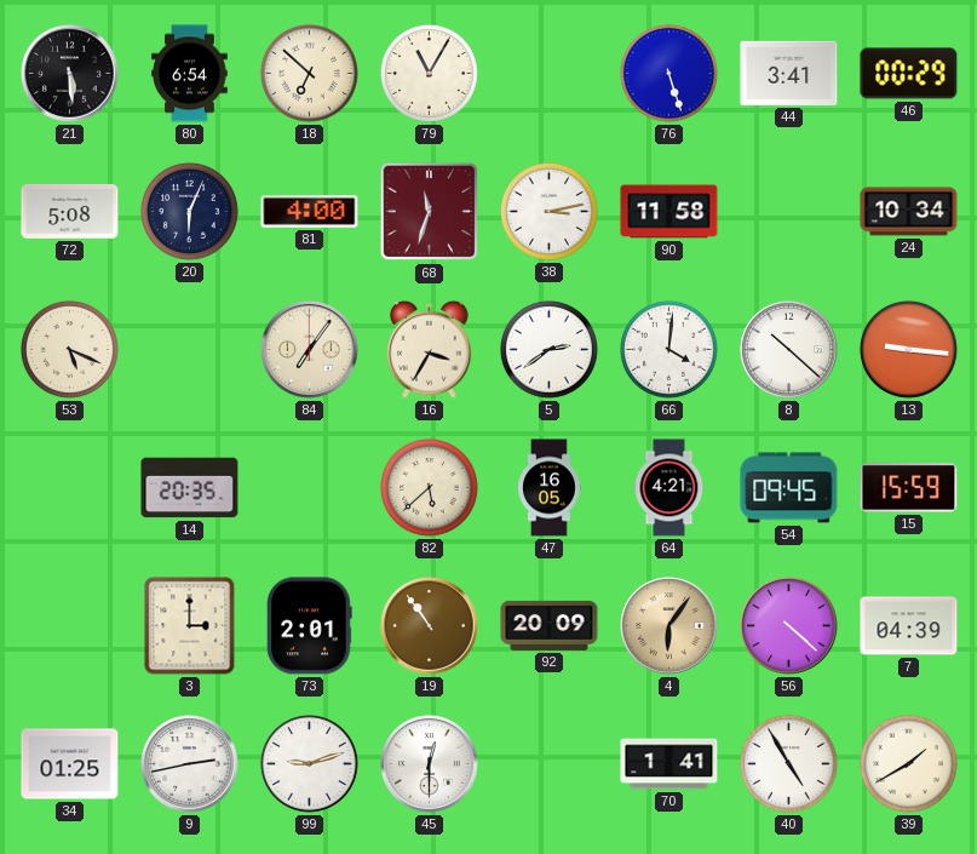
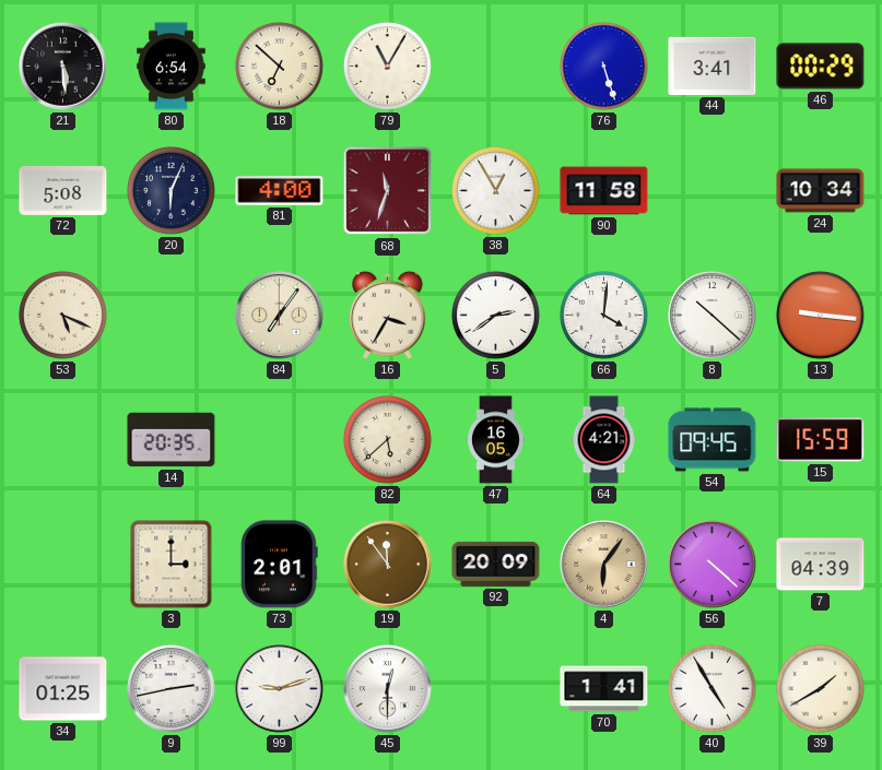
38: 3:13 -> 12:55
19: 10:54 -> 11:54
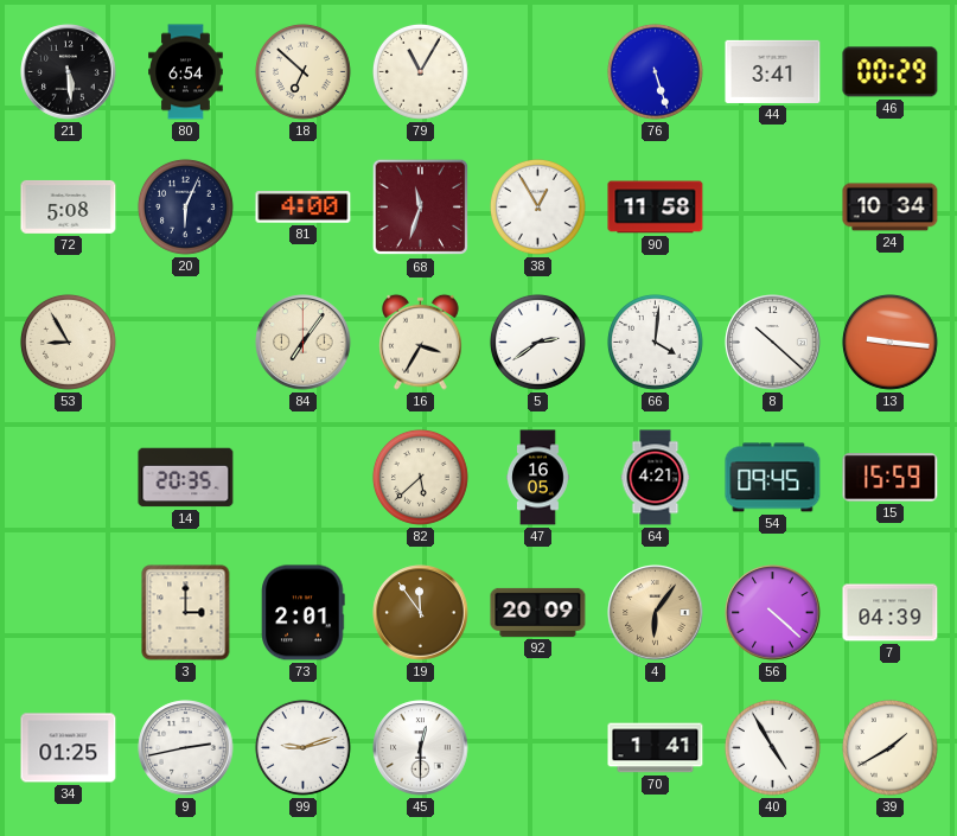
53: 5:19 -> 8:55
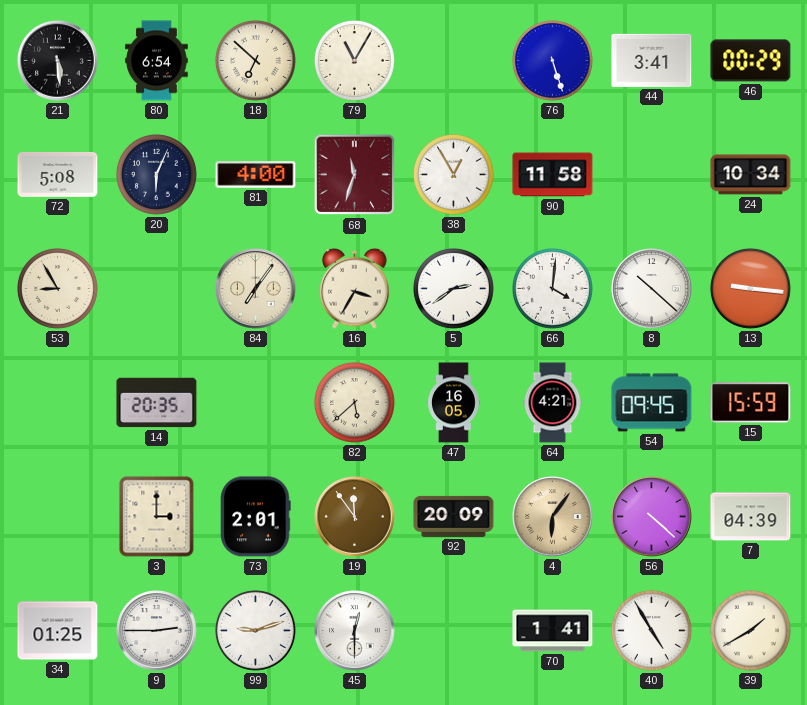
9: 2:43 -> 2:45
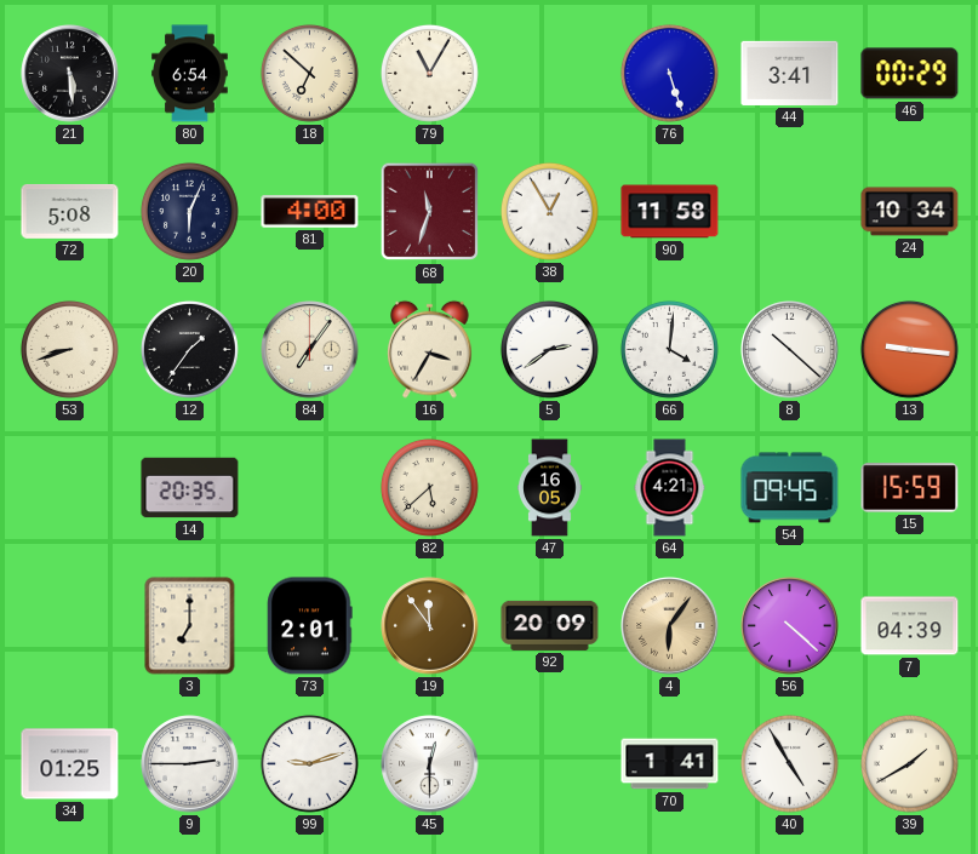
53: 8:55 -> 8:42
12: none -> 1:36
3: 3:00 -> 7:00
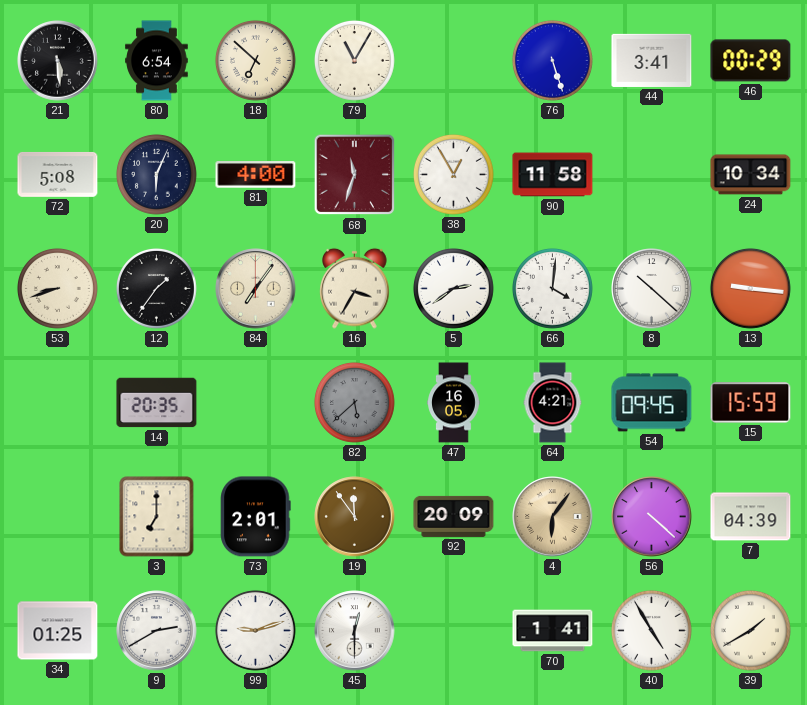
82 dial: cream -> grey
9: 2:45 -> 2:40
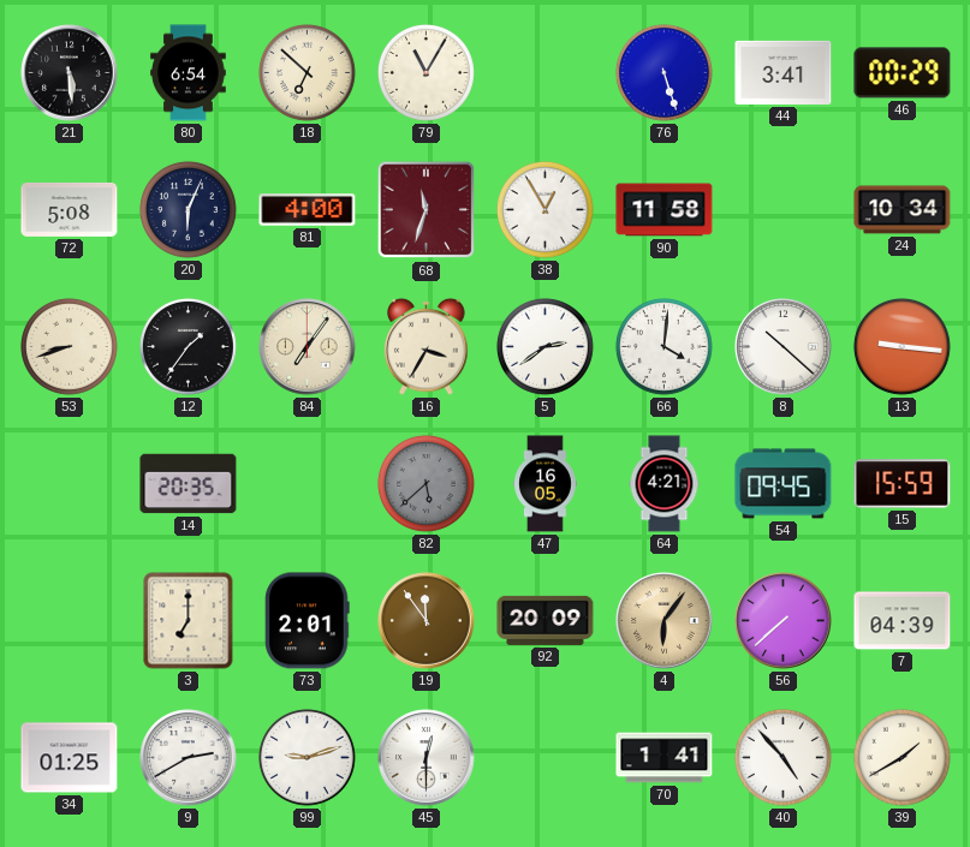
56: 4:22 -> 7:38
40: 4:55 -> 4:53
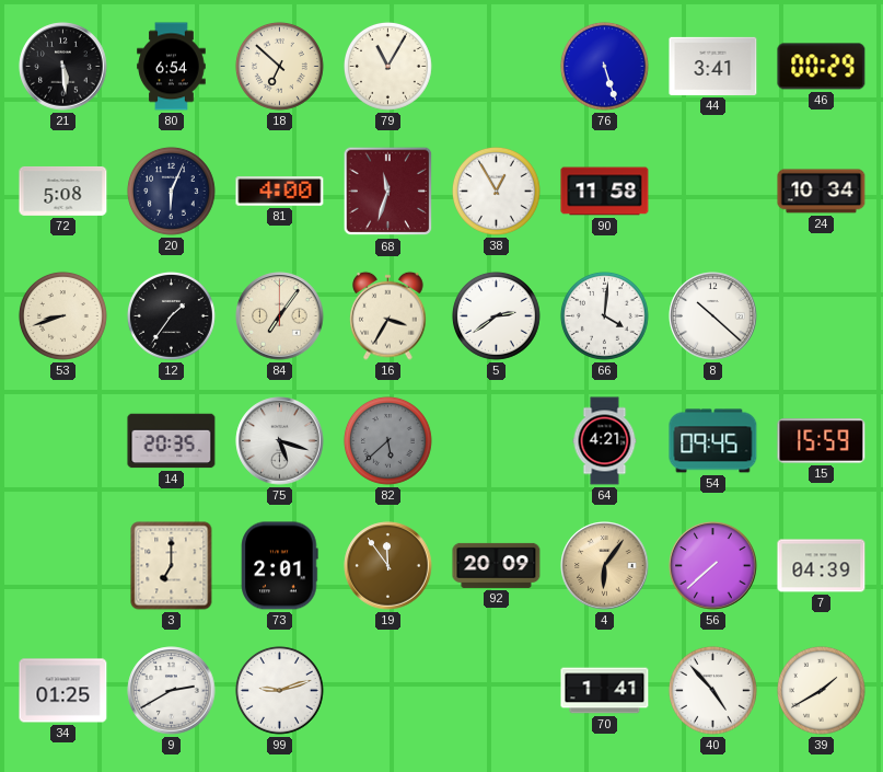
13: 9:16 -> none
75: none -> 5:18
47: 16:05 -> none
45: 12:30 -> none
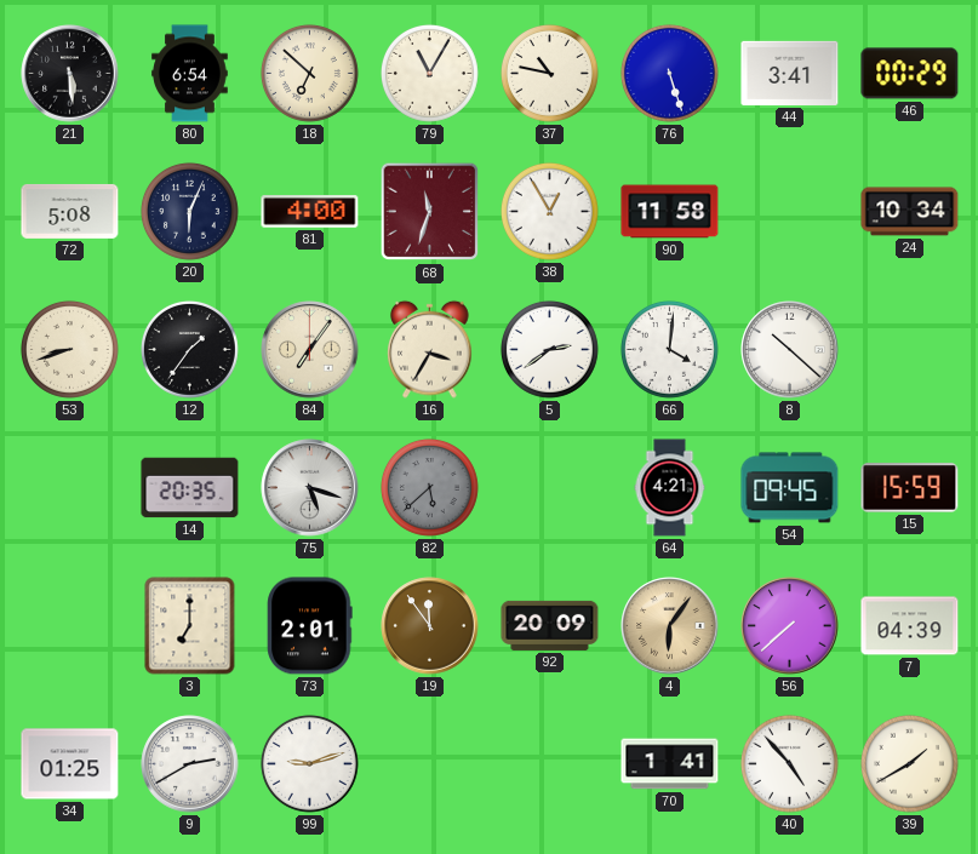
37: none -> 10:47
